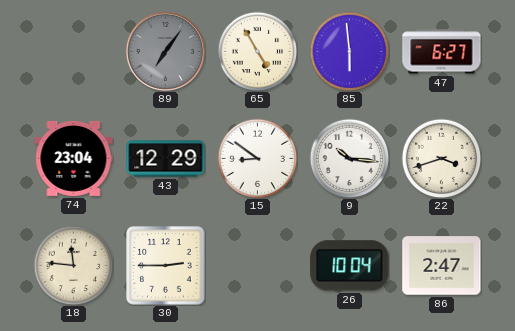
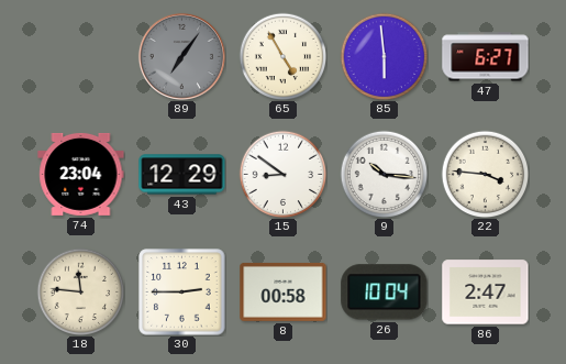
22: 3:42 -> 3:46
8: none -> 00:58
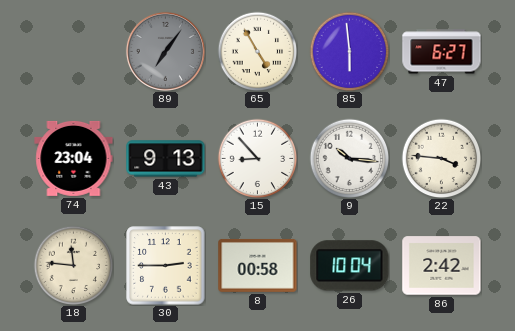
43: 12:29 -> 9:13
15: 8:51 -> 8:53
86: 2:47 -> 2:42
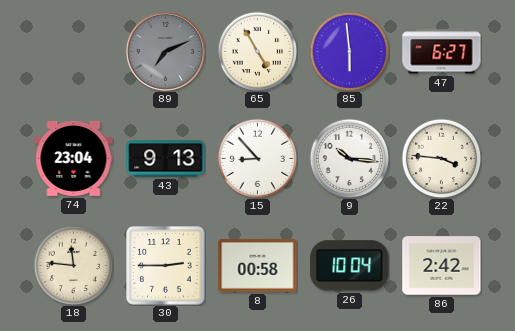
89: 7:06 -> 7:11
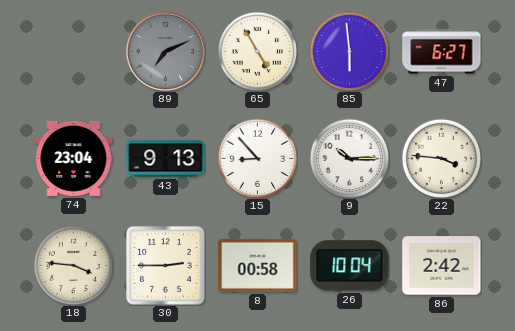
9: 10:16 -> 10:15
18: 11:46 -> 3:46
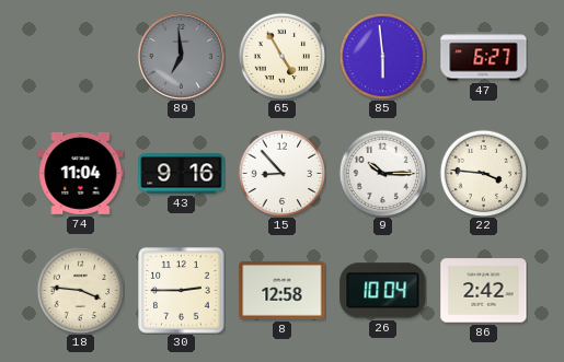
89: 7:11 -> 6:59
74: 23:04 -> 11:04
43: 9:13 -> 9:16
8: 00:58 -> 12:58
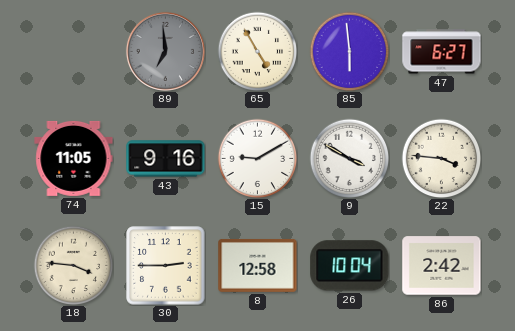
74: 11:04 -> 11:05
15: 8:53 -> 9:10
9: 10:15 -> 3:50
